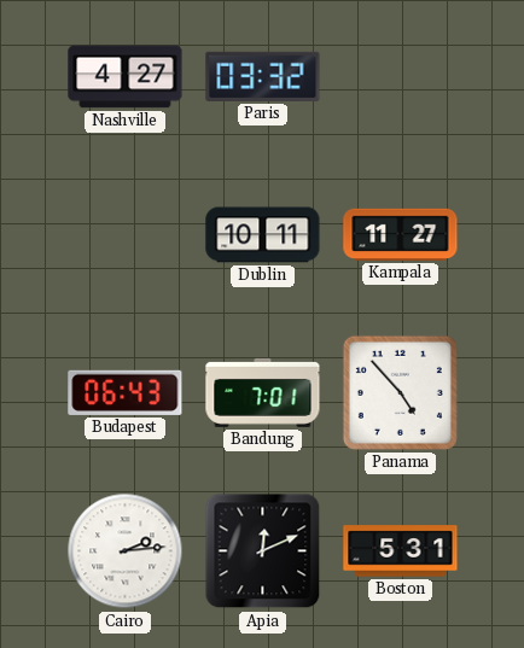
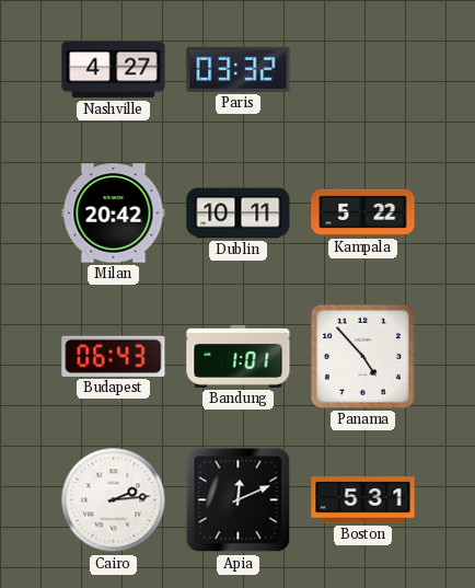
Milan: none -> 20:42
Kampala: 11:27 -> 5:22
Bandung: 7:01 -> 1:01
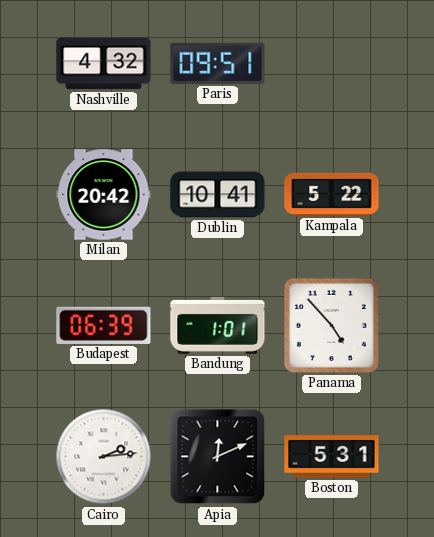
Nashville: 4:27 -> 4:32
Paris: 03:32 -> 09:51
Dublin: 10:11 -> 10:41
Budapest: 06:43 -> 06:39
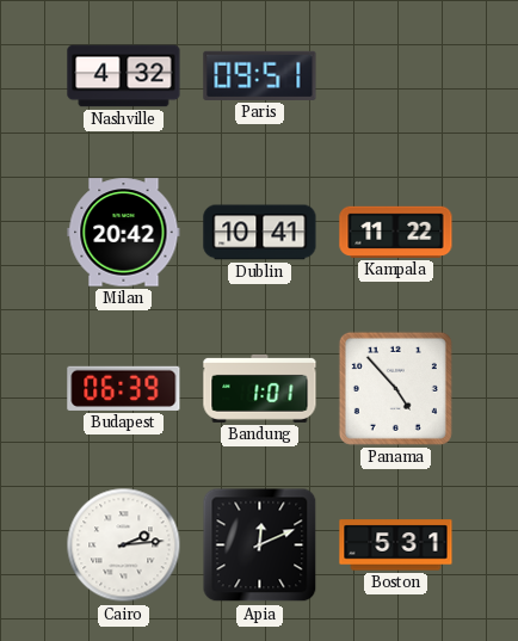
Kampala: 5:22 -> 11:22
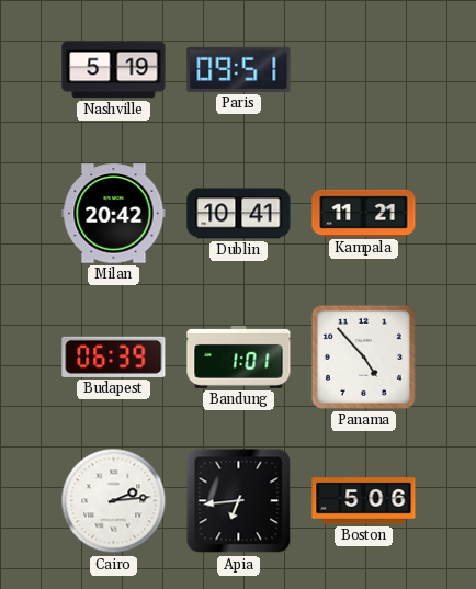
Nashville: 4:32 -> 5:19
Kampala: 11:22 -> 11:21
Apia: 12:11 -> 6:44
Boston: 5:31 -> 5:06
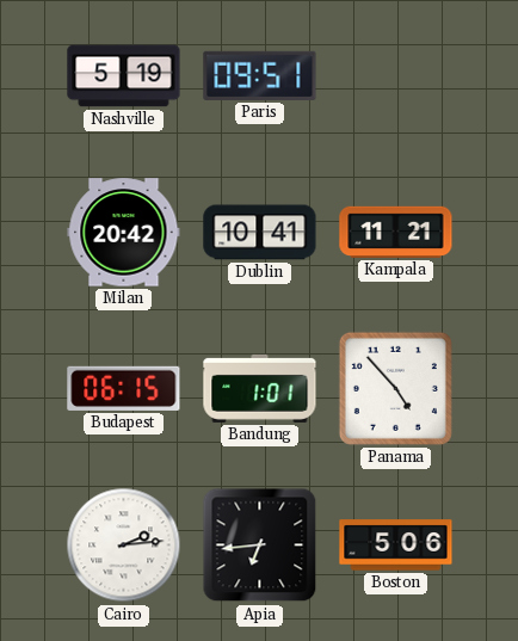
Budapest: 06:39 -> 06:15
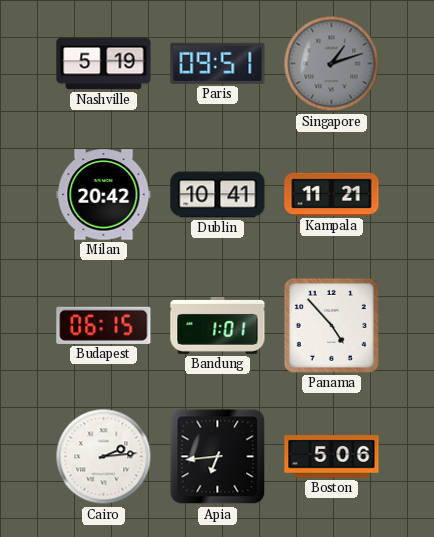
Singapore: none -> 1:12
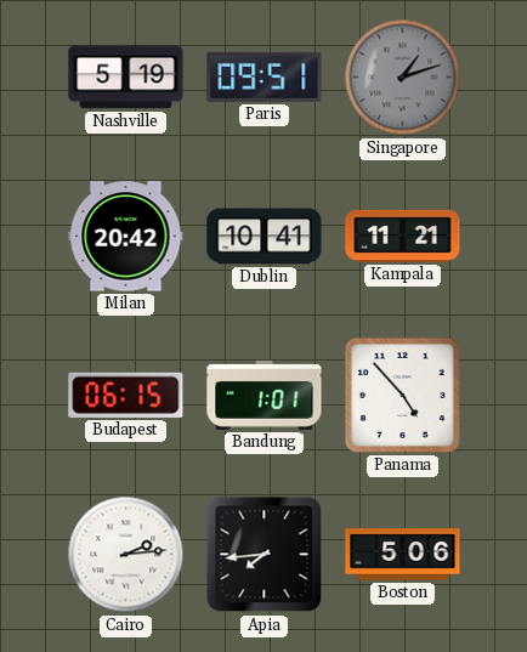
Apia: 6:44 -> 7:44
